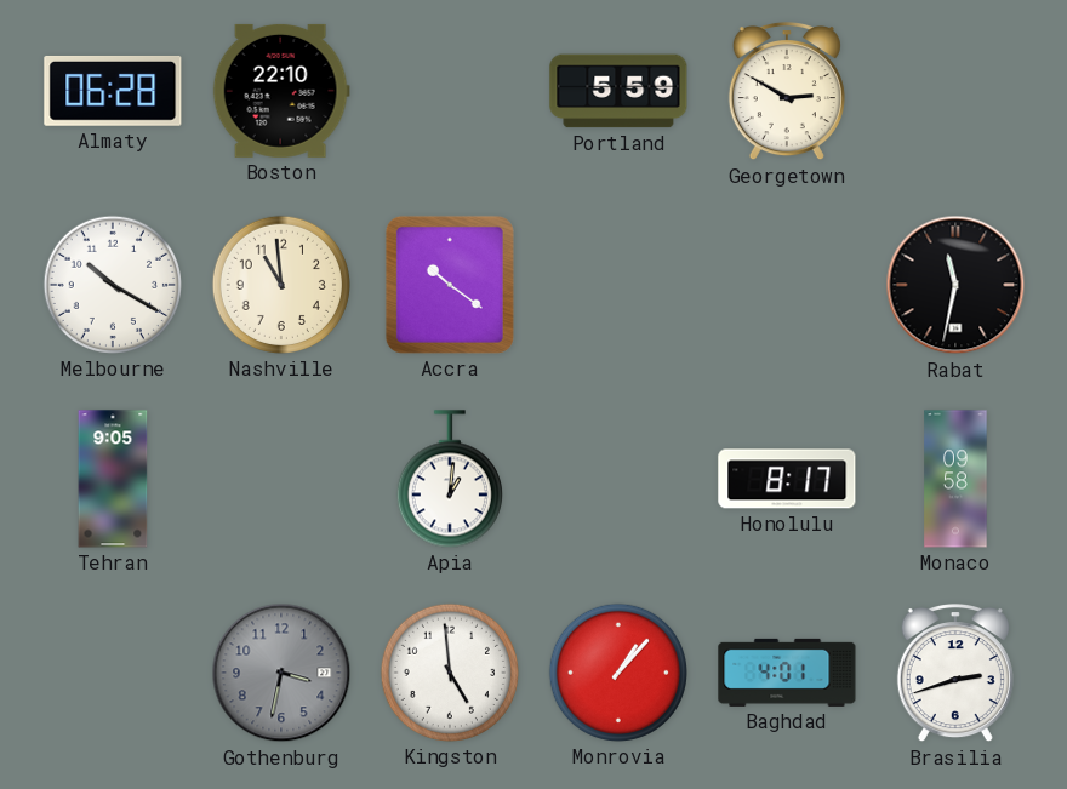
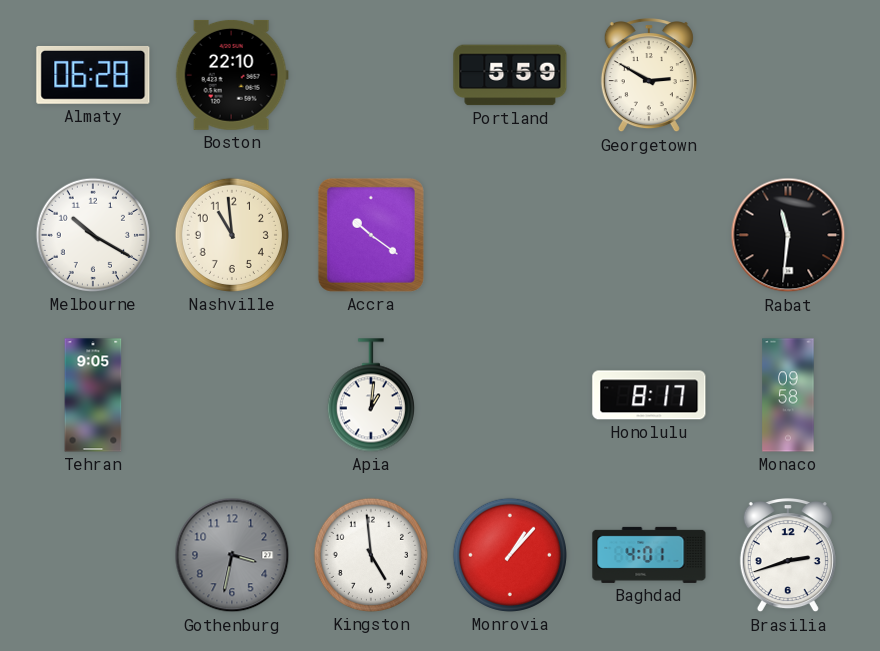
Rabat: 11:32 -> 11:31
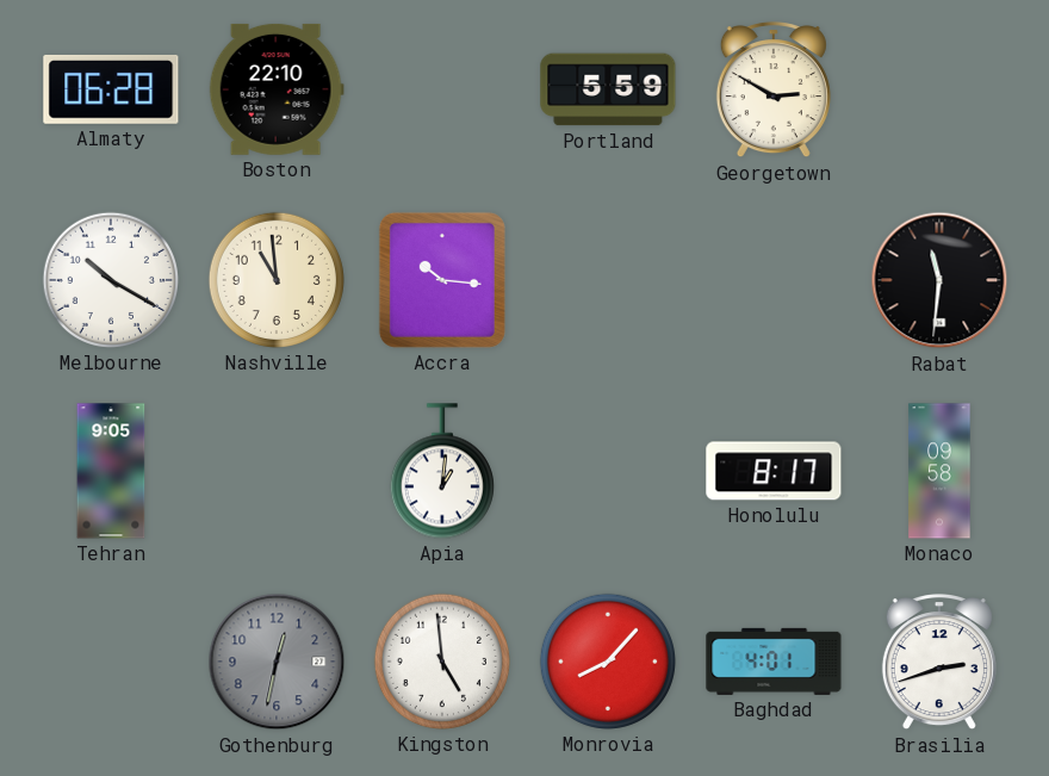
Accra: 10:21 -> 10:16
Gothenburg: 3:32 -> 12:32
Monrovia: 1:07 -> 8:07
